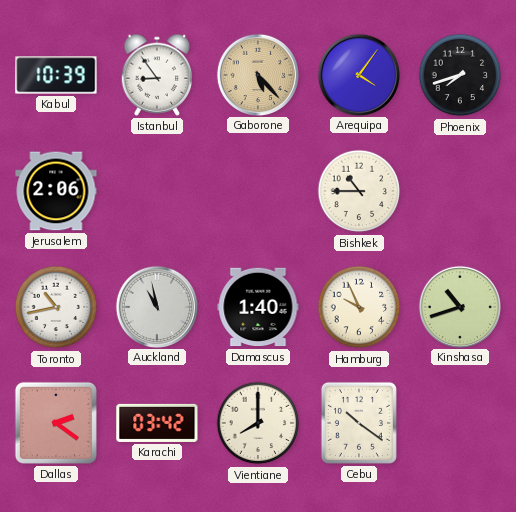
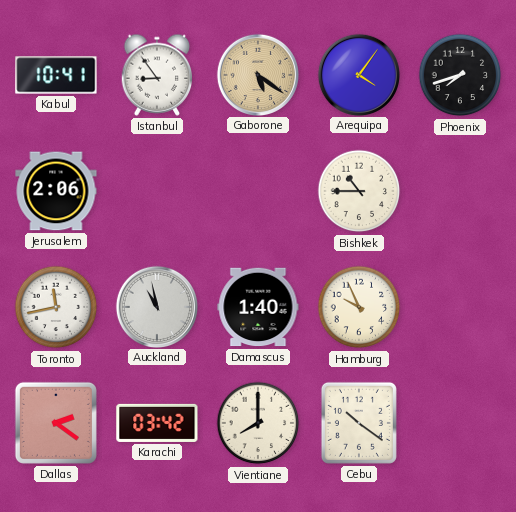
Kabul: 10:39 -> 10:41
Gaborone: 5:23 -> 5:21
Toronto: 10:43 -> 11:43
Kinshasa: 10:42 -> none
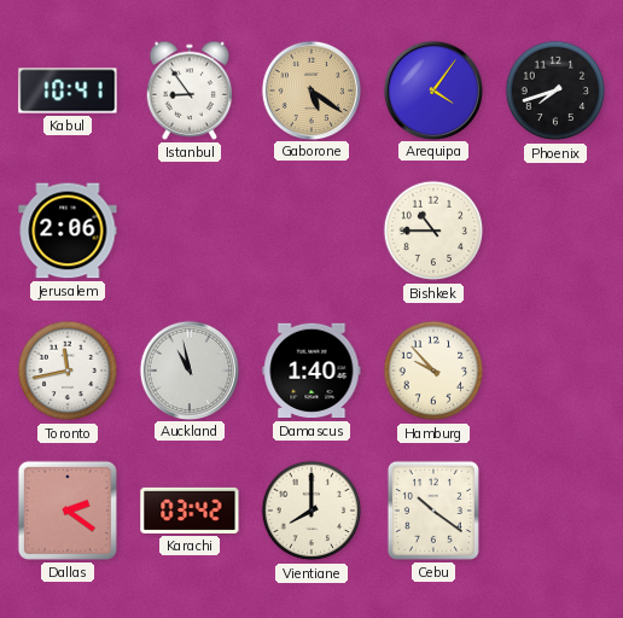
Hamburg: 9:56 -> 9:53
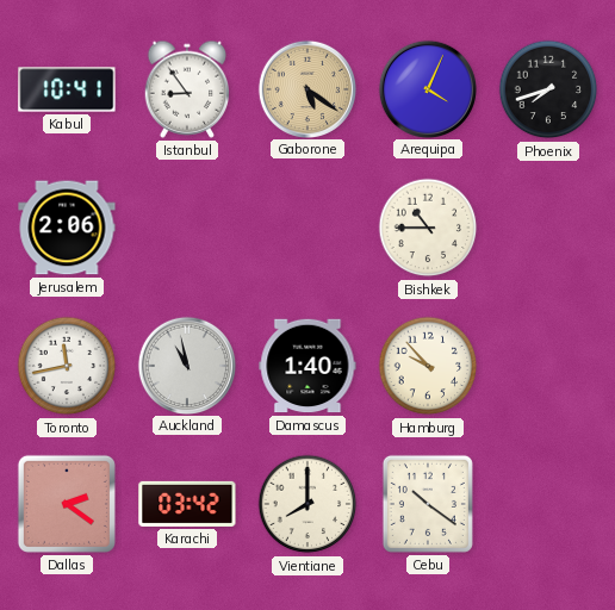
Arequipa: 4:06 -> 4:04
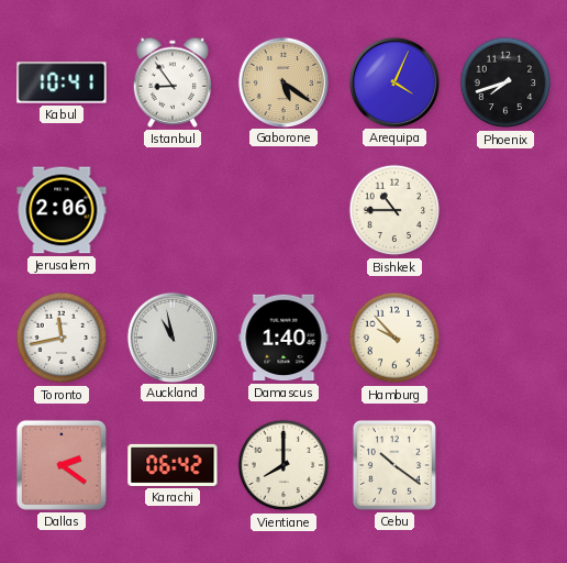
Karachi: 03:42 -> 06:42
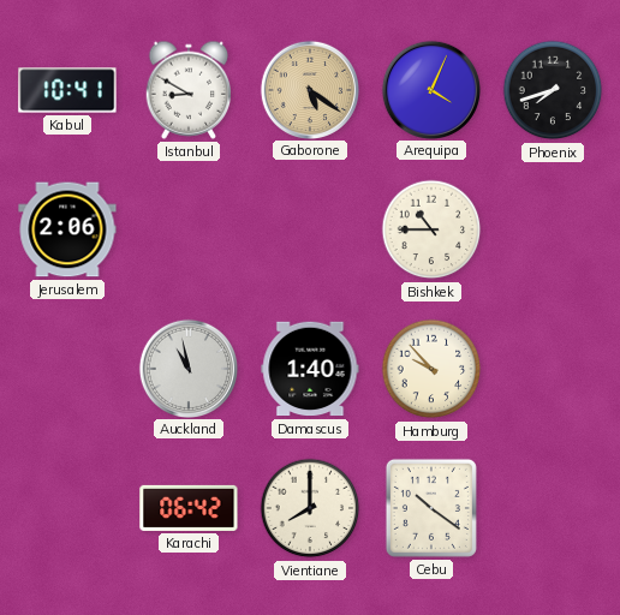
Istanbul: 8:54 -> 8:50
Toronto: 11:43 -> none
Dallas: 2:21 -> none
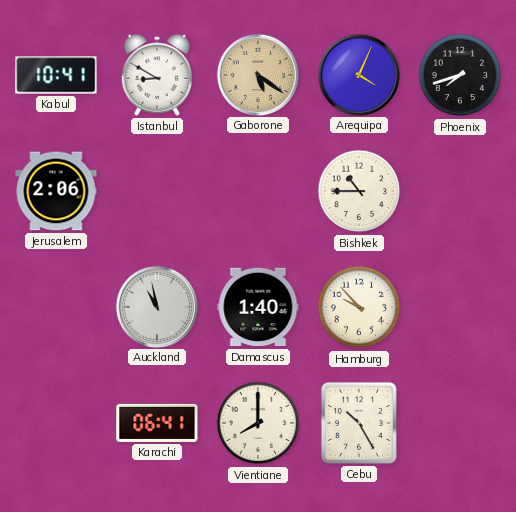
Karachi: 06:42 -> 06:41
Cebu: 10:21 -> 10:25
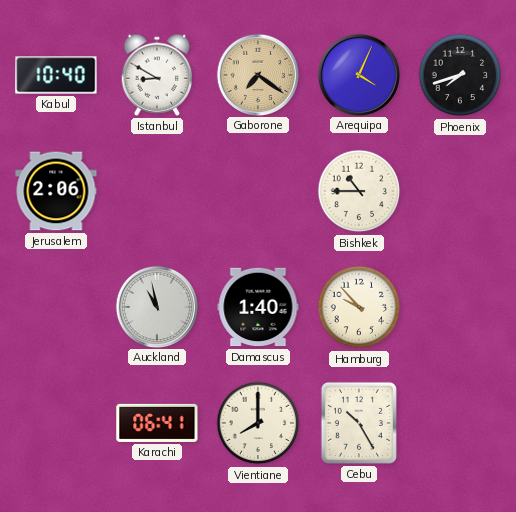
Kabul: 10:41 -> 10:40
Gaborone: 5:21 -> 7:21
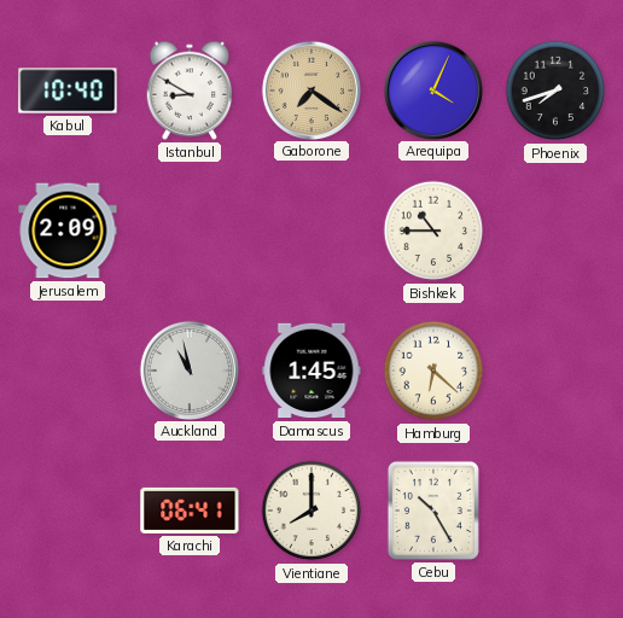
Jerusalem: 2:06 -> 2:09
Damascus: 1:40 -> 1:45
Hamburg: 9:53 -> 6:22
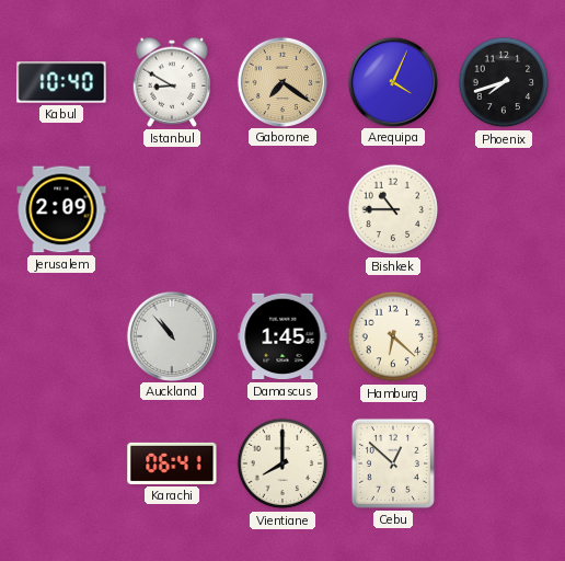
Auckland: 10:58 -> 10:53
Cebu: 10:25 -> 12:52
